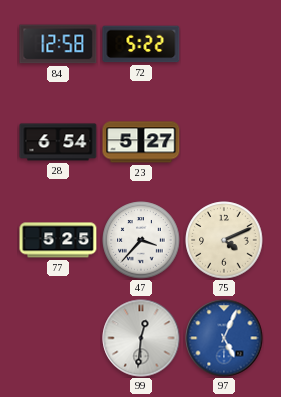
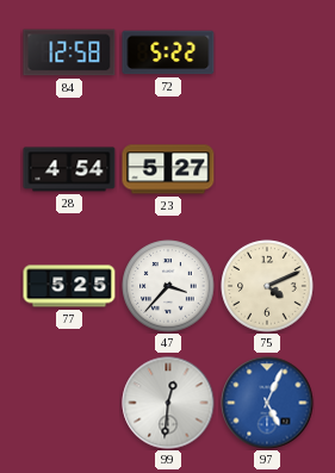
28: 6:54 -> 4:54
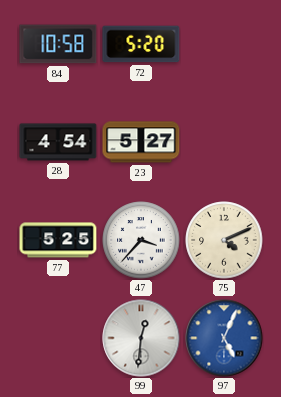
84: 12:58 -> 10:58
72: 5:22 -> 5:20
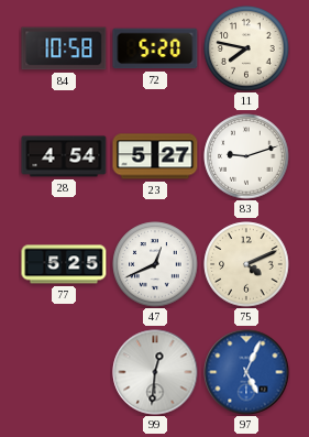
11: none -> 7:47
83: none -> 9:12
47: 3:37 -> 12:41
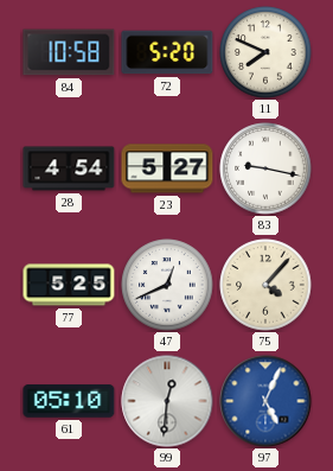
11: 7:47 -> 7:49
83: 9:12 -> 9:17
75: 4:11 -> 4:07
61: none -> 05:10
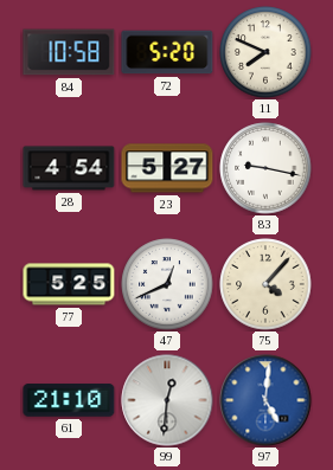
61: 05:10 -> 21:10
97: 5:04 -> 5:01
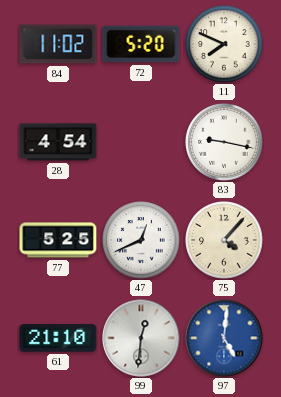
84: 10:58 -> 11:02
23: 5:27 -> none
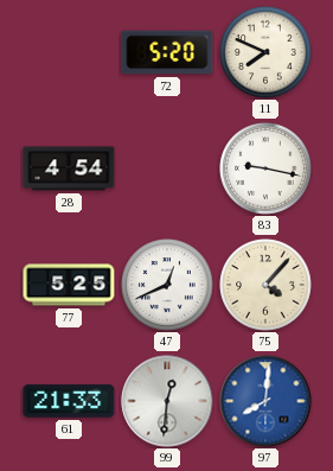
84: 11:02 -> none
61: 21:10 -> 21:33
97: 5:01 -> 8:01
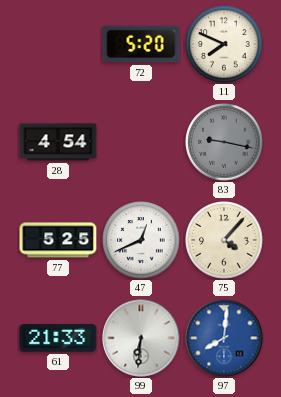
83 dial: white -> grey
99: 12:31 -> 6:31
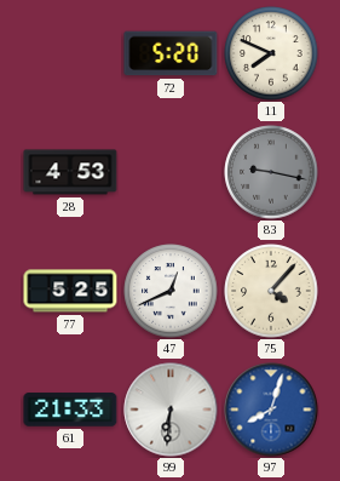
28: 4:54 -> 4:53
97: 8:01 -> 8:03
